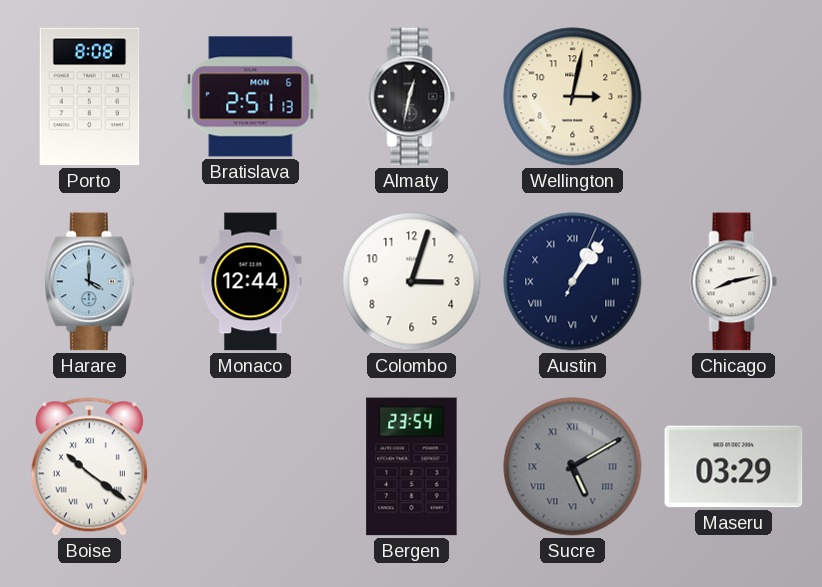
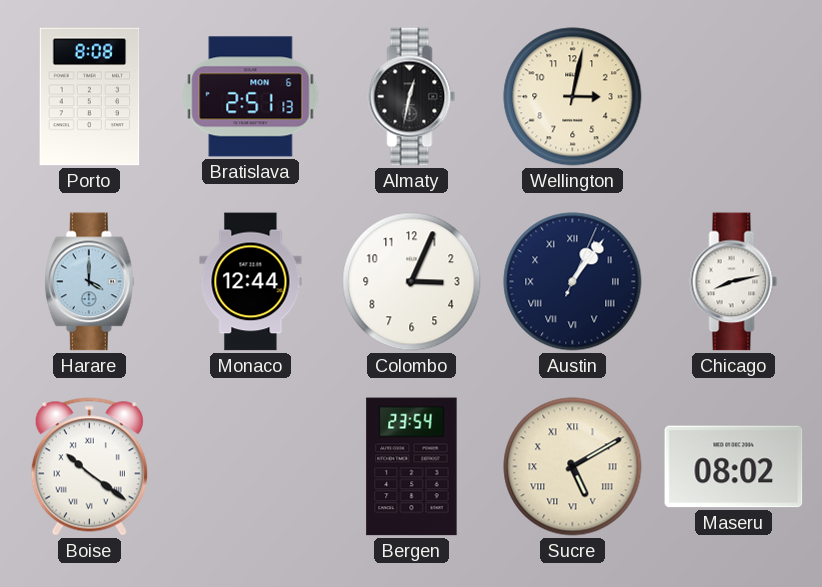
Colombo: 3:03 -> 3:04
Sucre dial: grey -> cream
Maseru: 03:29 -> 08:02
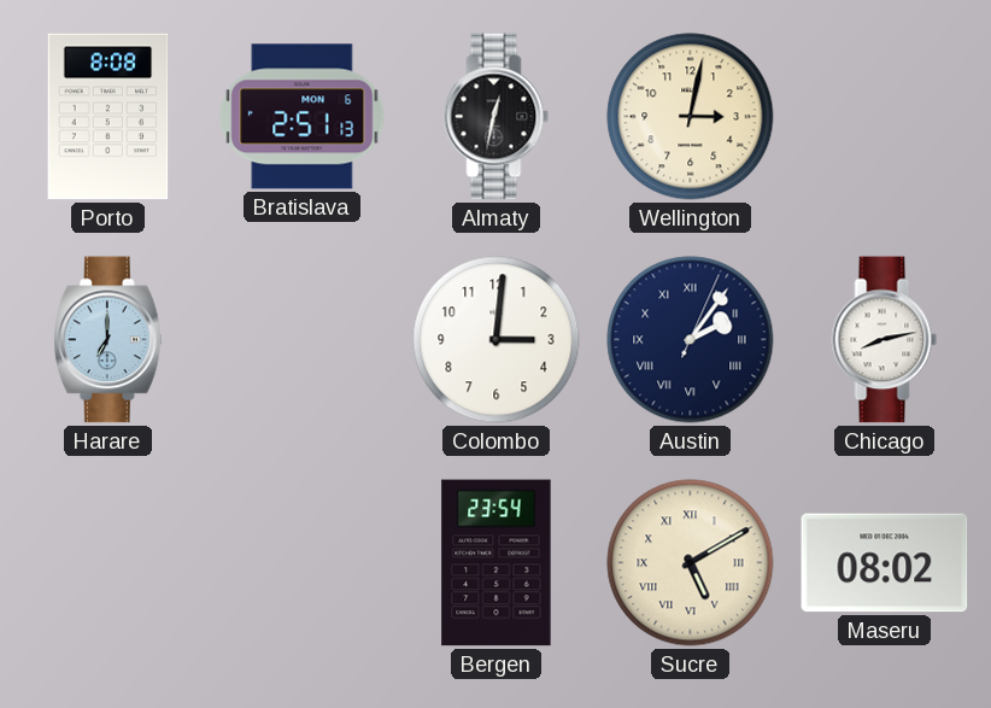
Harare: 4:00 -> 7:00
Monaco: 12:44 -> none
Colombo: 3:04 -> 3:01
Austin: 1:06 -> 2:06
Boise: 10:21 -> none
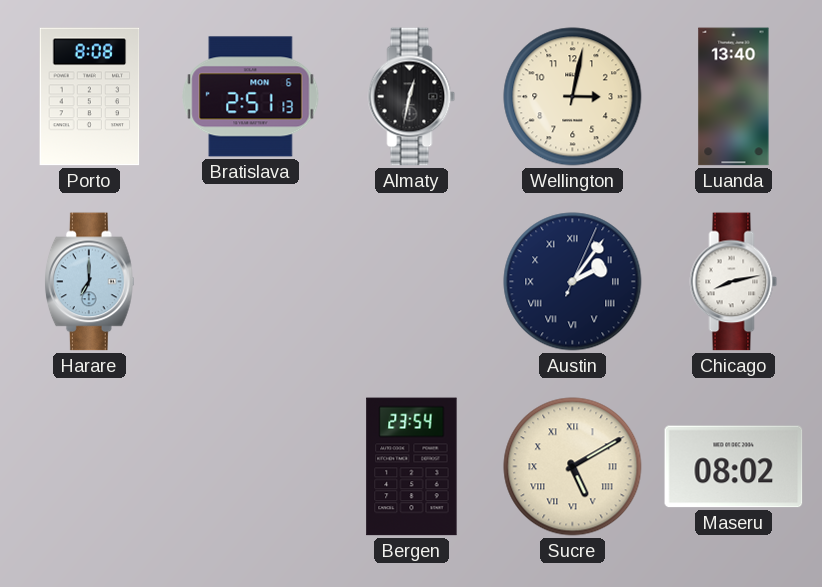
Luanda: none -> 13:40
Colombo: 3:01 -> none
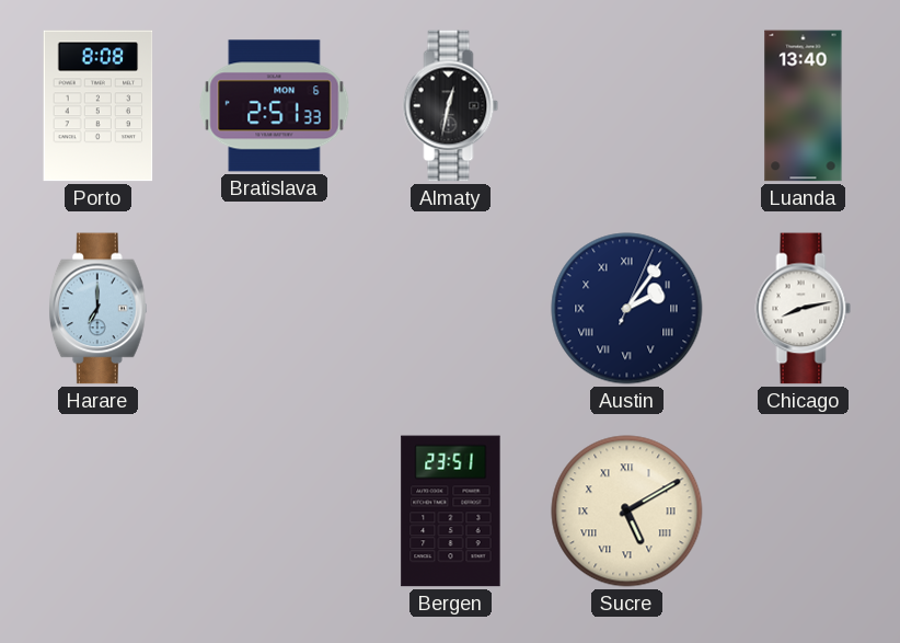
Bratislava: 2:51:13 -> 2:51:33
Wellington: 3:02 -> none
Bergen: 23:54 -> 23:51
Maseru: 08:02 -> none
